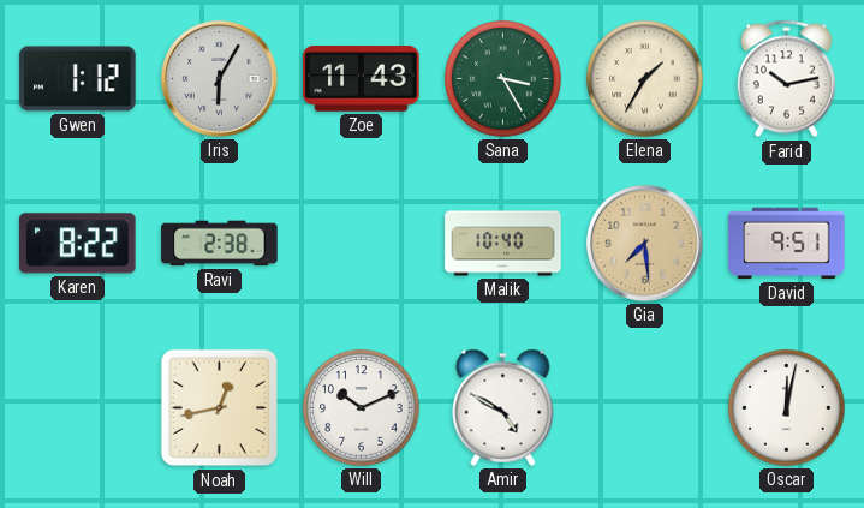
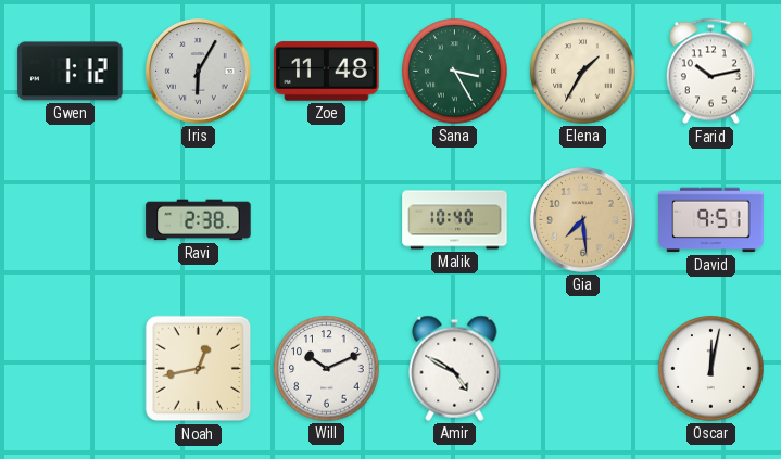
Zoe: 11:43 -> 11:48
Karen: 8:22 -> none
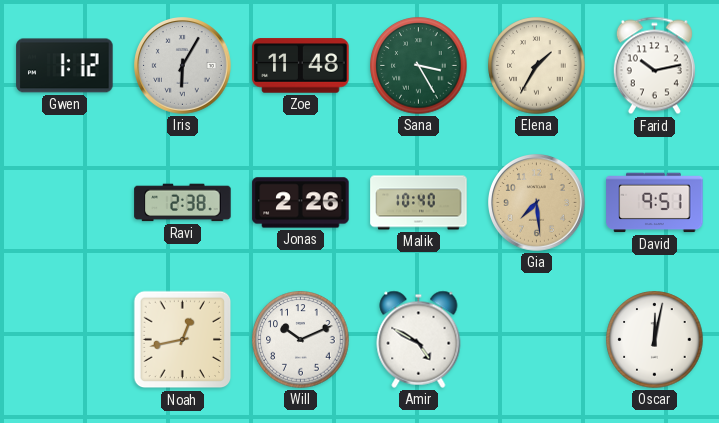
Jonas: none -> 2:26
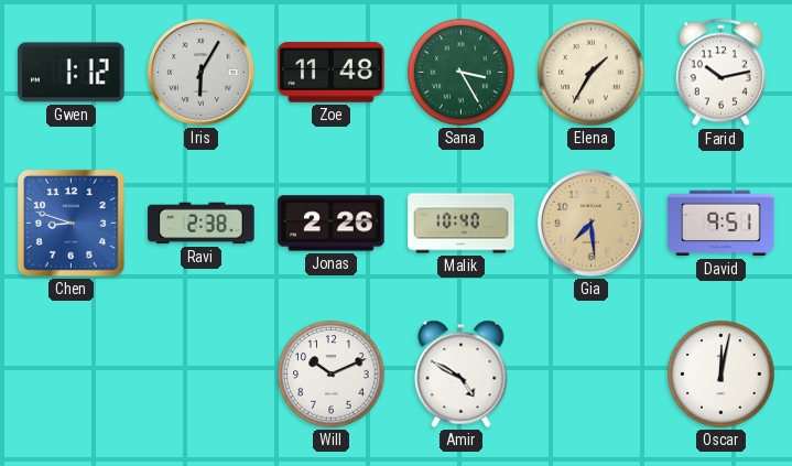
Chen: none -> 8:48
Noah: 12:43 -> none
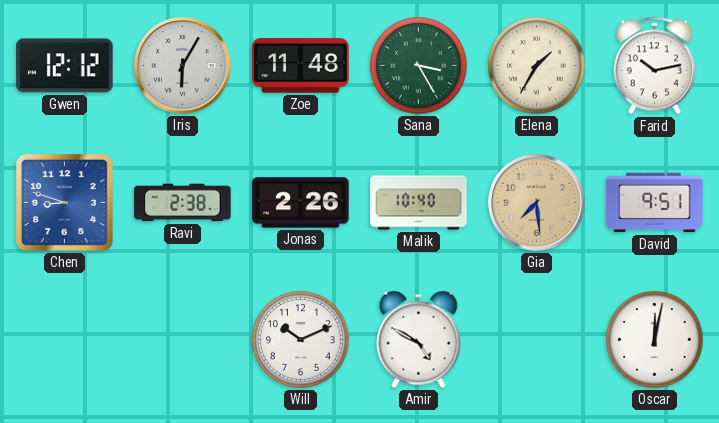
Gwen: 1:12 -> 12:12
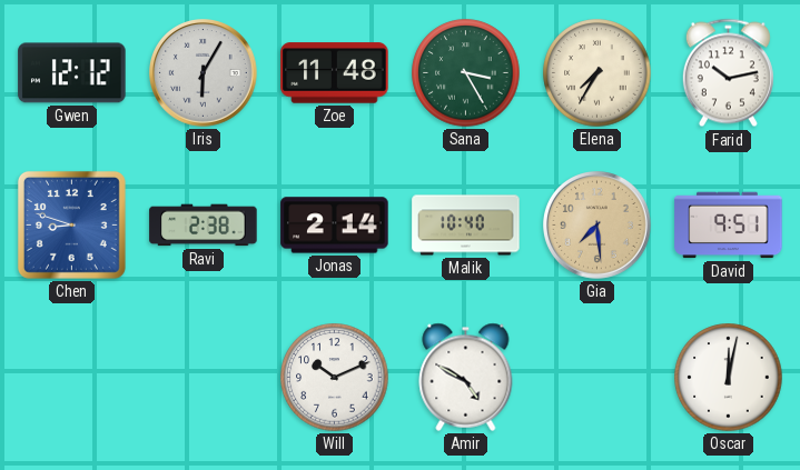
Elena: 1:35 -> 7:35
Jonas: 2:26 -> 2:14
